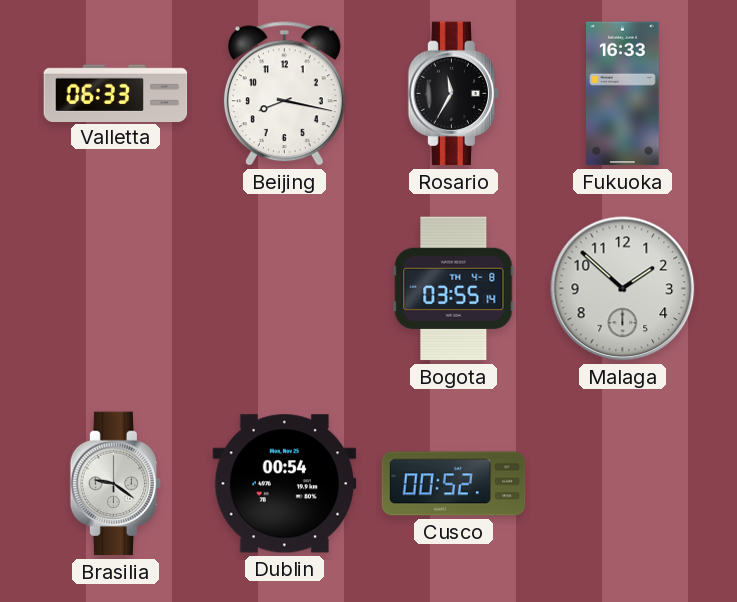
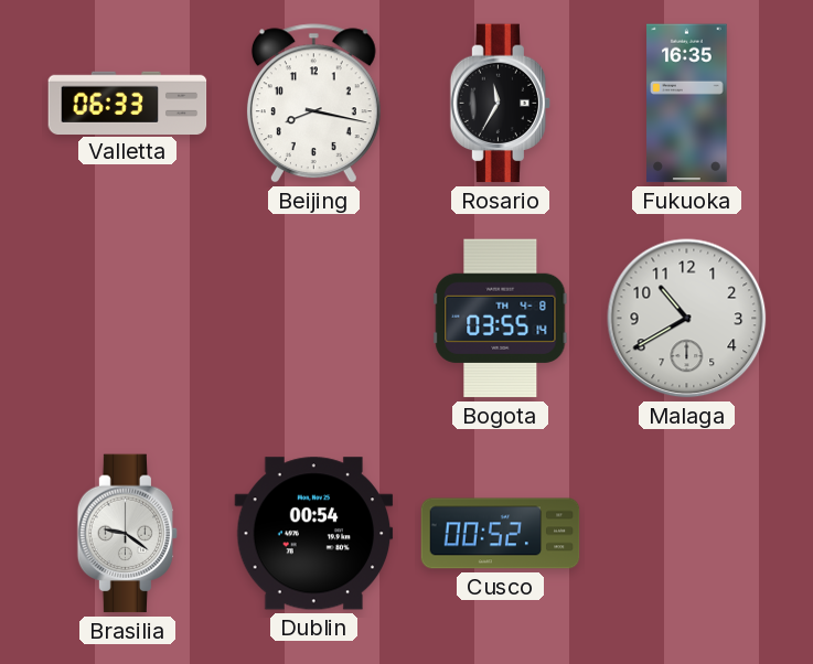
Fukuoka: 16:33 -> 16:35
Malaga: 1:52 -> 10:40
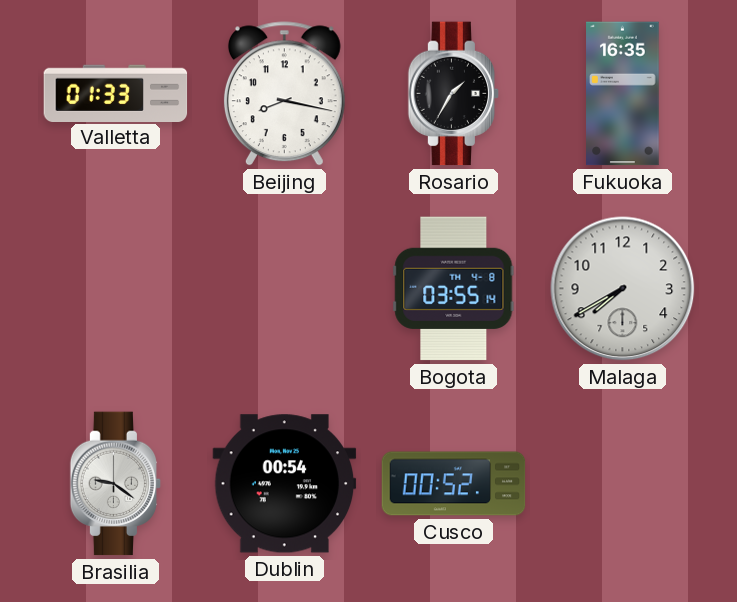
Valletta: 06:33 -> 01:33
Rosario: 11:35 -> 1:35
Malaga: 10:40 -> 7:40
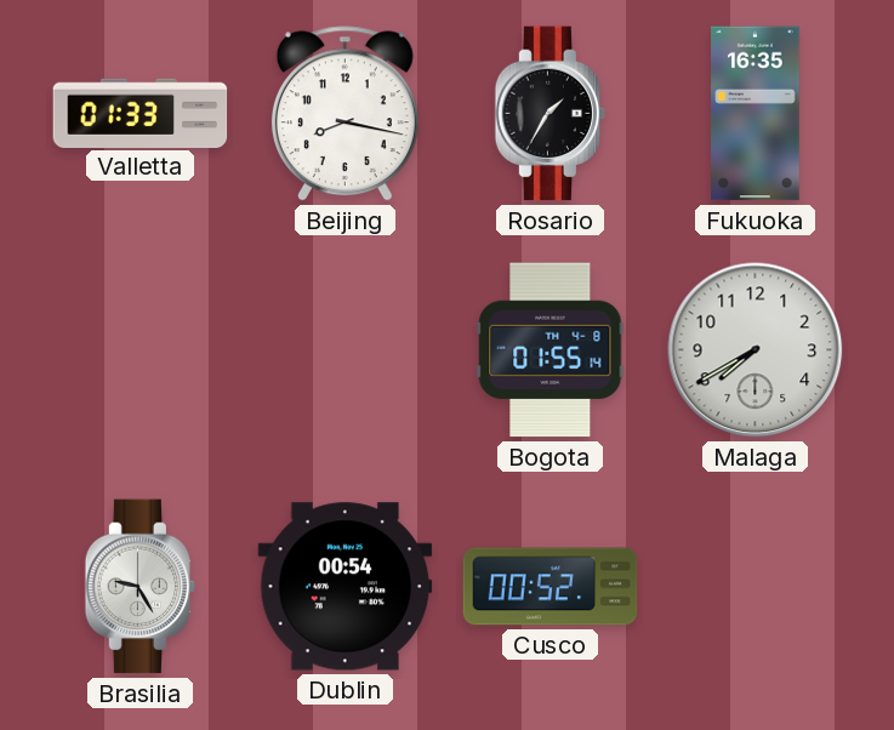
Bogota: 03:55 -> 01:55
Brasilia: 9:21 -> 9:25
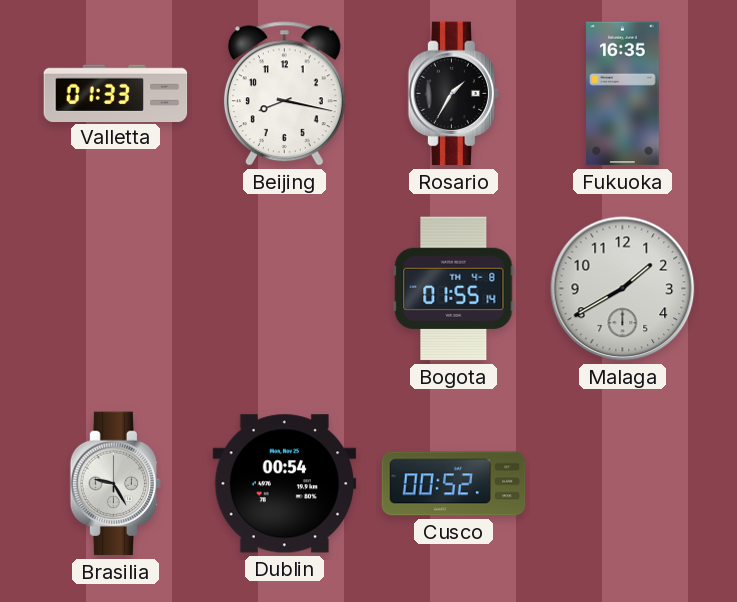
Malaga: 7:40 -> 1:40
